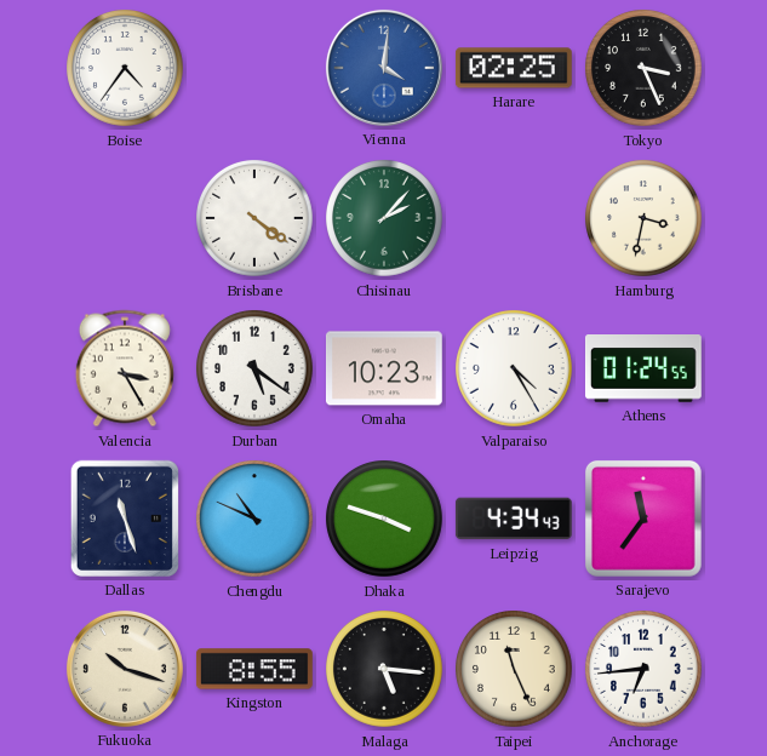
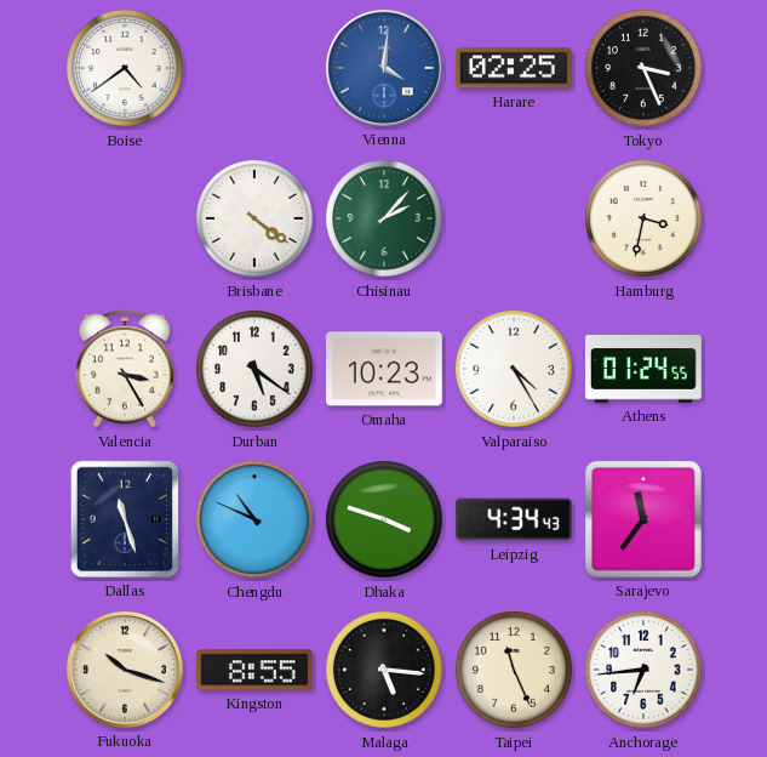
Boise: 4:36 -> 4:39
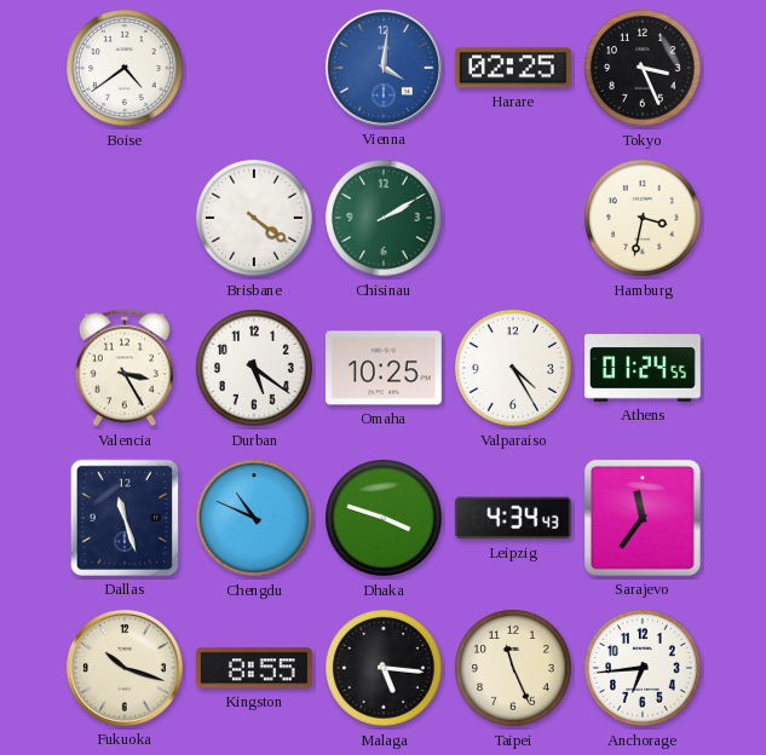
Chisinau: 2:07 -> 2:10
Omaha: 10:23 -> 10:25
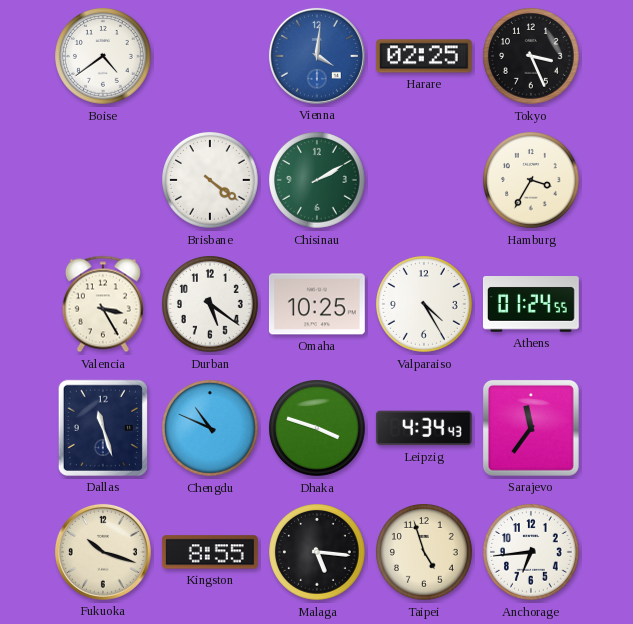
Hamburg: 3:32 -> 3:35
Taipei: 11:26 -> 4:57
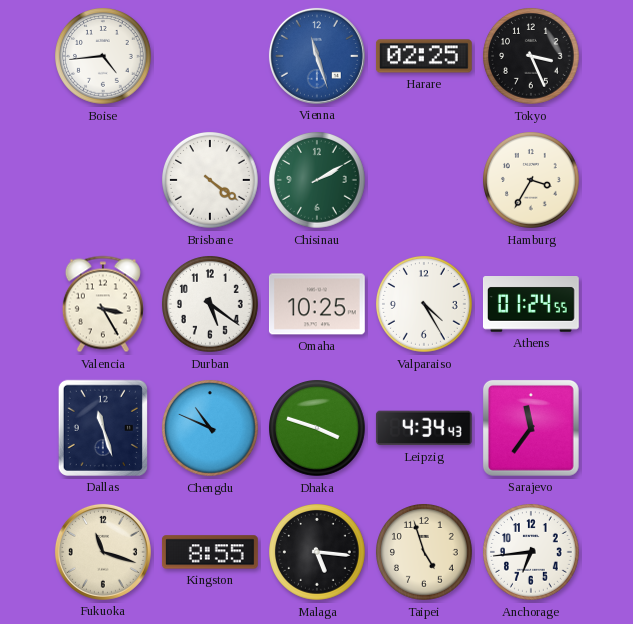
Boise: 4:39 -> 4:44
Vienna: 4:01 -> 11:27
Fukuoka: 10:18 -> 11:18
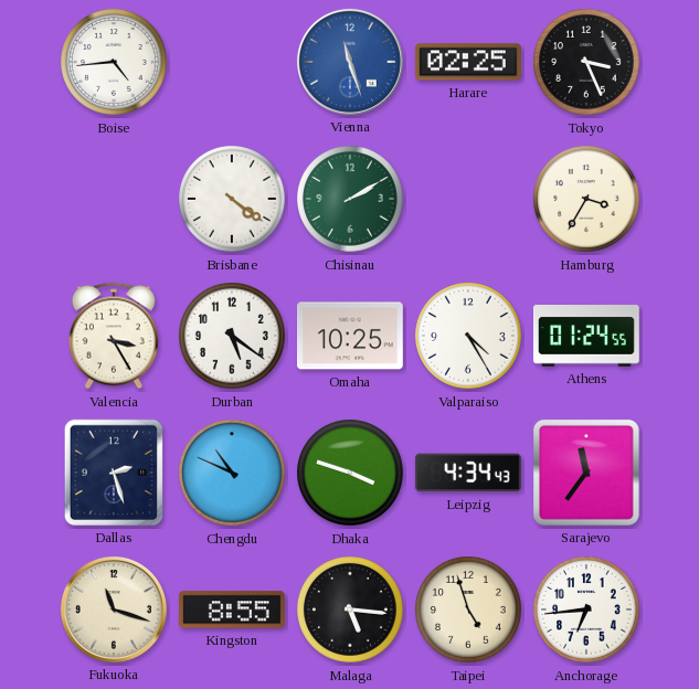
Dallas: 11:27 -> 2:27
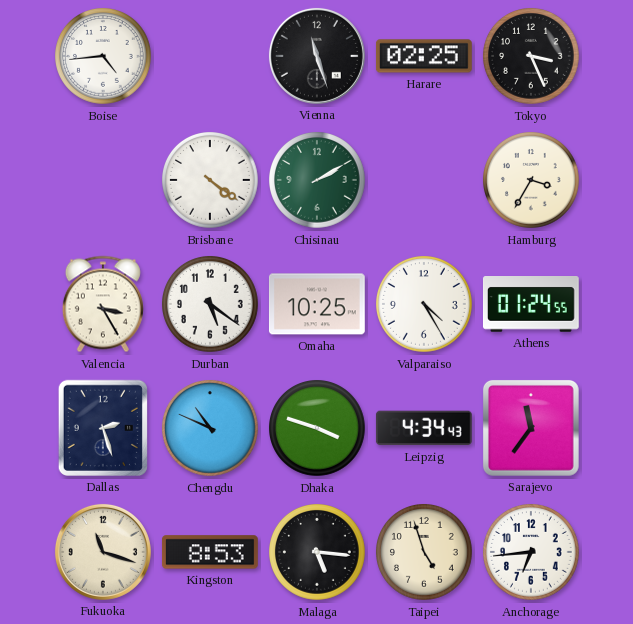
Vienna dial: blue -> black
Kingston: 8:55 -> 8:53
